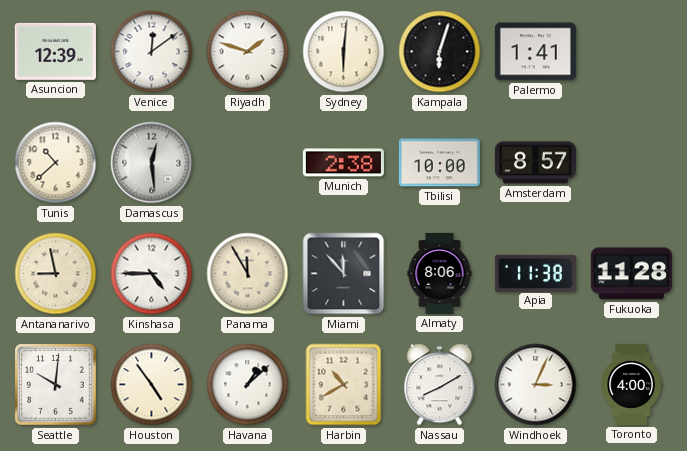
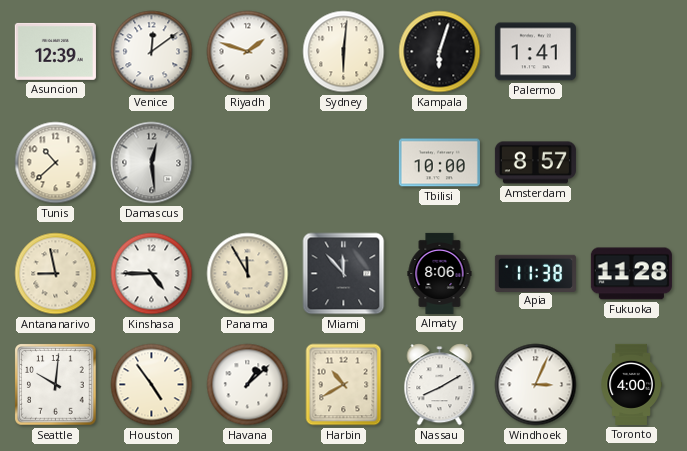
Munich: 2:38 -> none
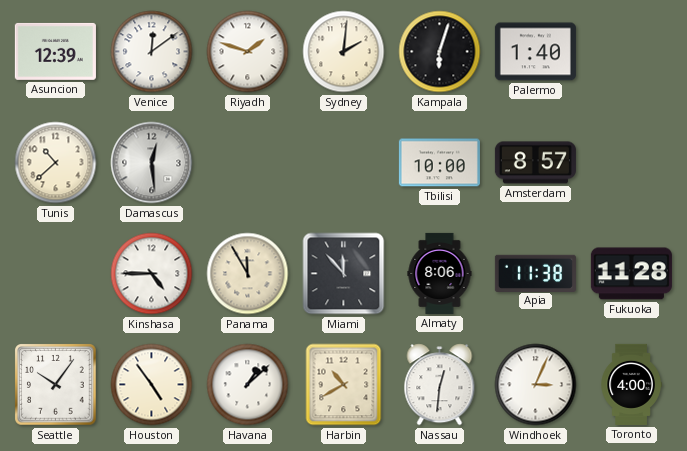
Sydney: 6:01 -> 2:01
Palermo: 1:41 -> 1:40
Antananarivo: 8:58 -> none
Seattle: 10:01 -> 10:06
Nassau: 8:10 -> 12:31
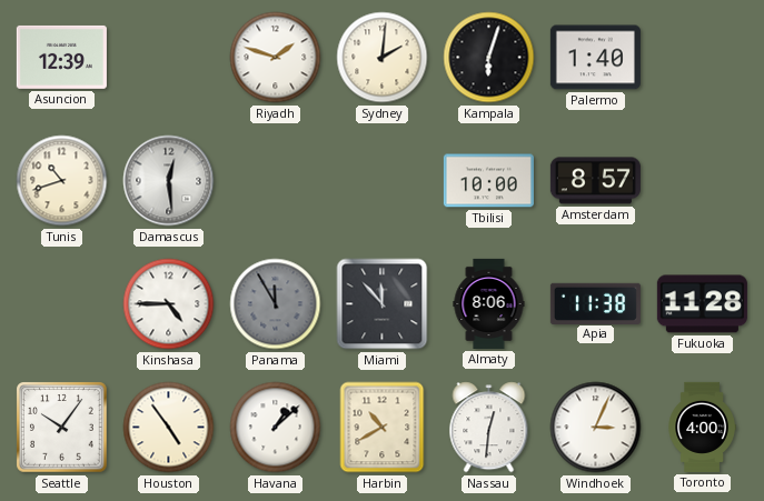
Venice: 12:09 -> none
Tunis: 10:38 -> 10:42
Panama dial: cream -> grey
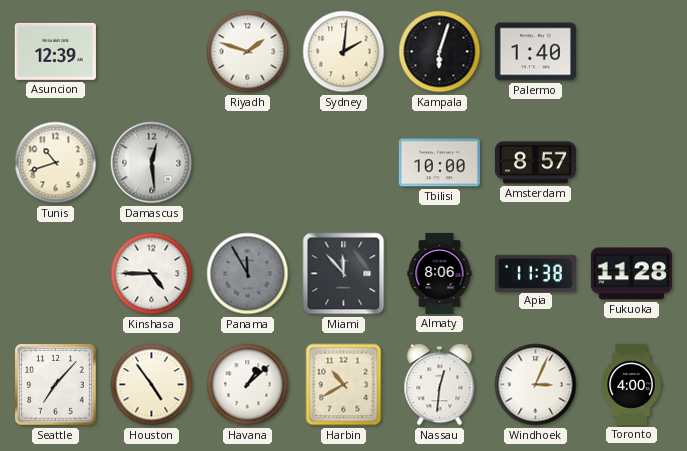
Seattle: 10:06 -> 7:07
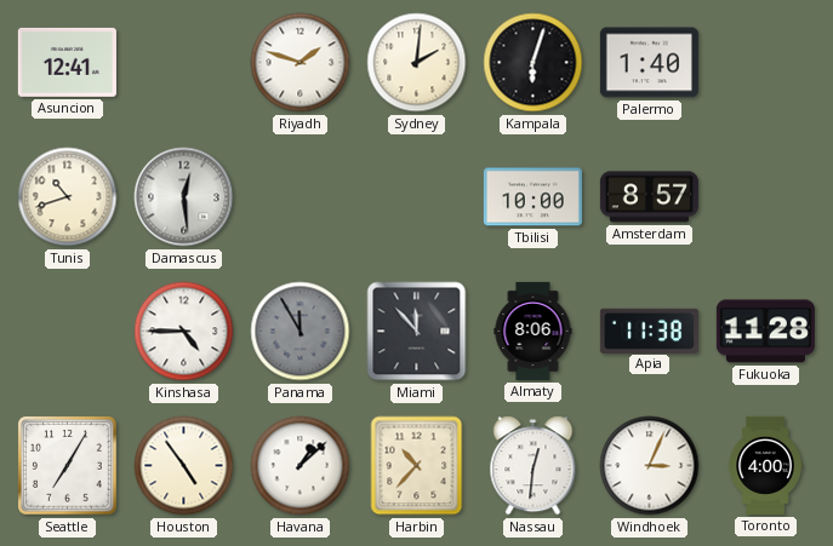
Asuncion: 12:39 -> 12:41
Seattle: 7:07 -> 7:05
Harbin: 10:40 -> 10:37
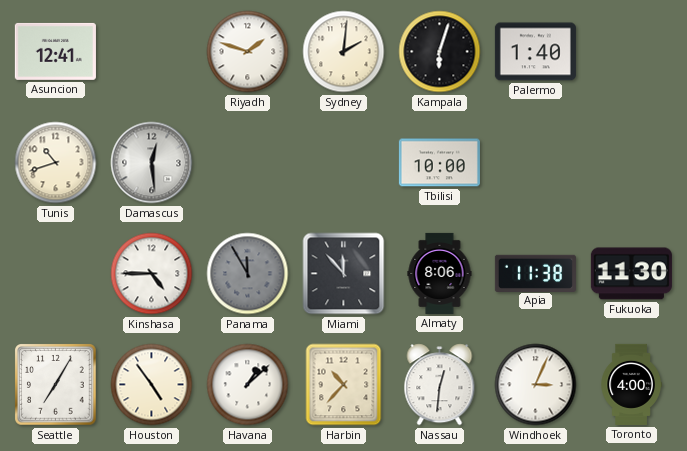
Amsterdam: 8:57 -> none
Fukuoka: 11:28 -> 11:30
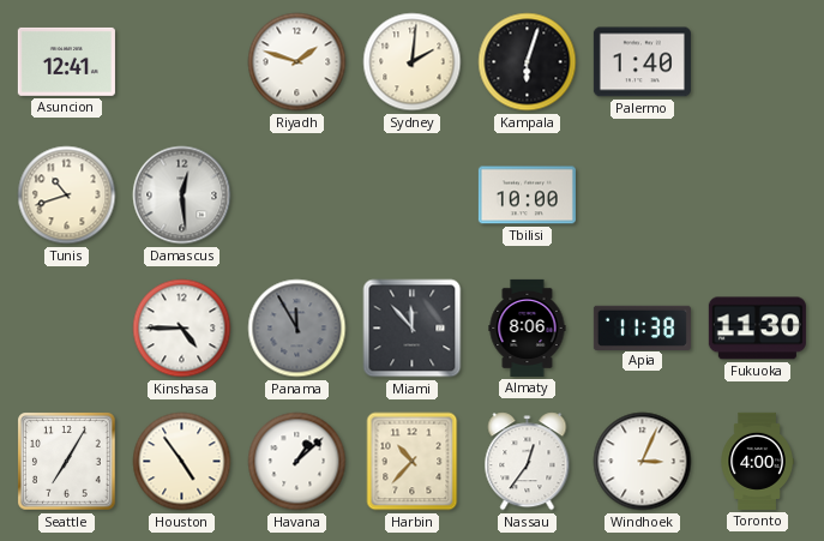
Nassau: 12:31 -> 12:36
